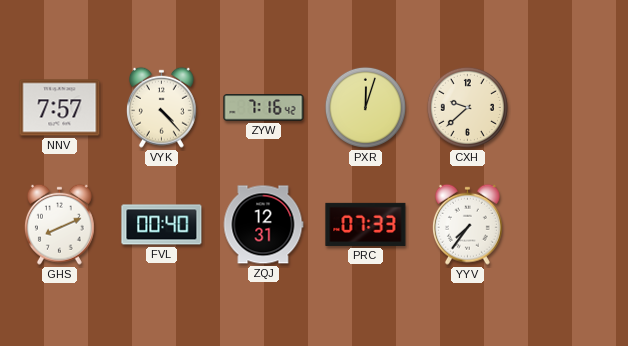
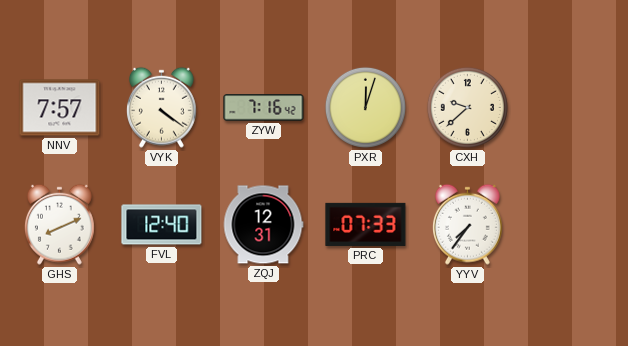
VYK: 4:23 -> 4:21
FVL: 00:40 -> 12:40
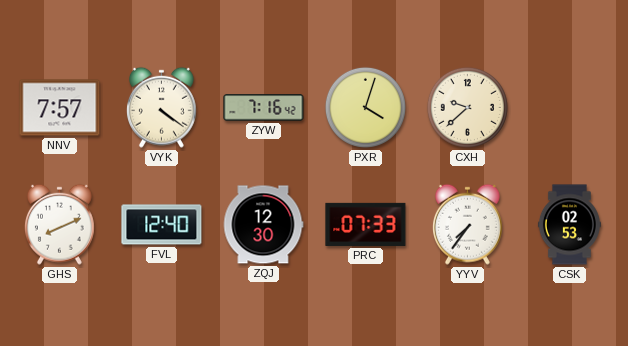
PXR: 12:03 -> 4:03
ZQJ: 12:31 -> 12:30
CSK: none -> 02:53
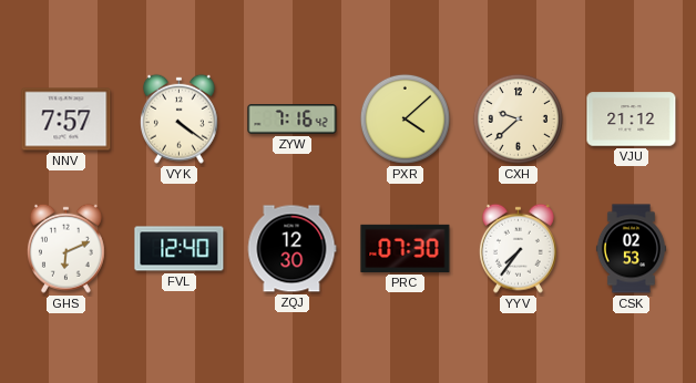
PXR: 4:03 -> 4:08
VJU: none -> 21:12
GHS: 8:11 -> 6:11
PRC: 07:33 -> 07:30
